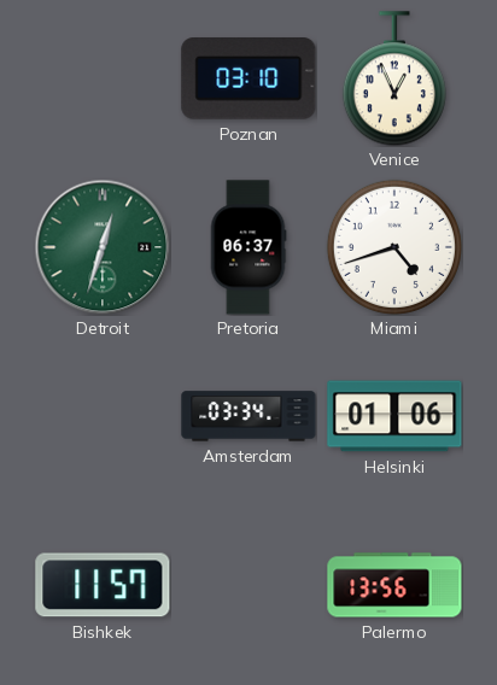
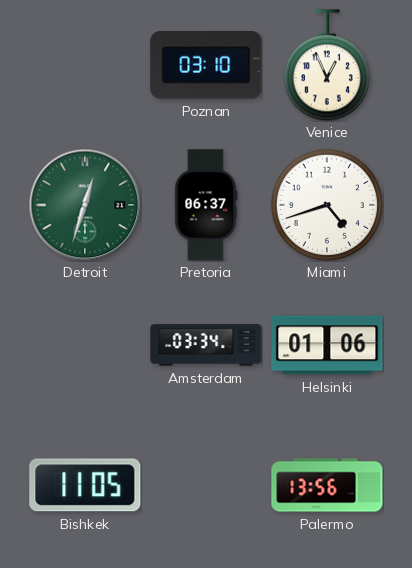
Bishkek: 11:57 -> 11:05
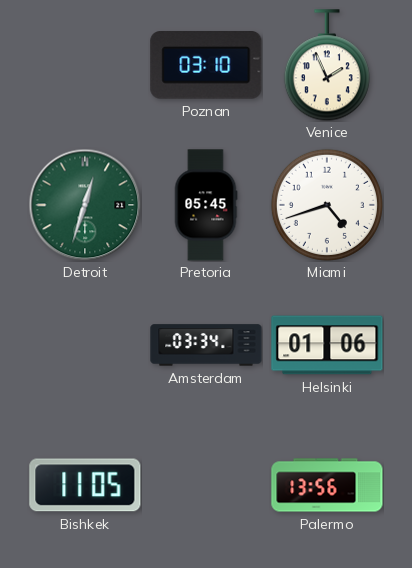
Venice: 12:56 -> 1:56
Pretoria: 06:37 -> 05:45
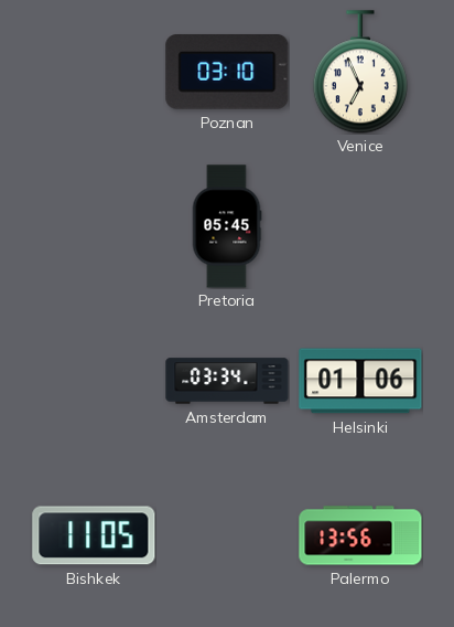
Venice: 1:56 -> 6:56
Detroit: 12:33 -> none
Miami: 4:42 -> none
